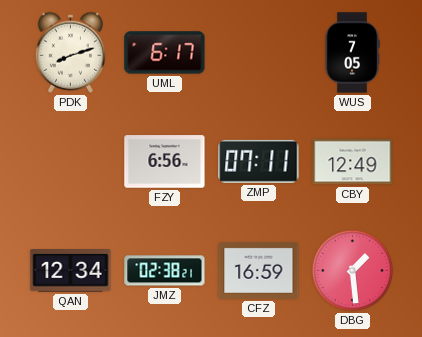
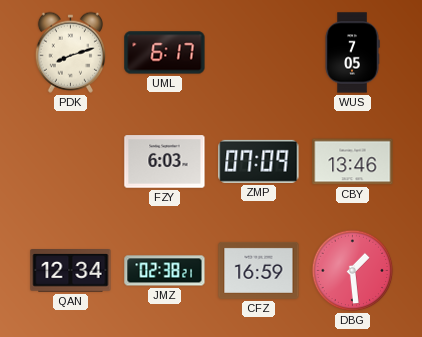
FZY: 6:56 -> 6:03
ZMP: 07:11 -> 07:09
CBY: 12:49 -> 13:46
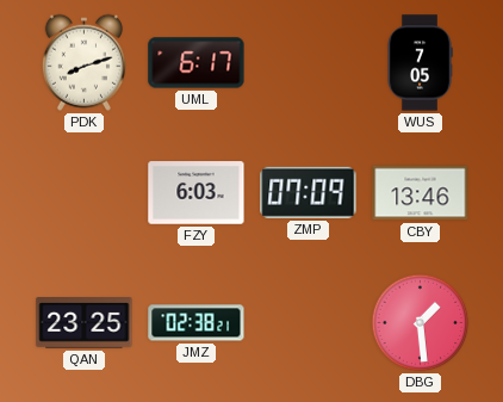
QAN: 12:34 -> 23:25
CFZ: 16:59 -> none
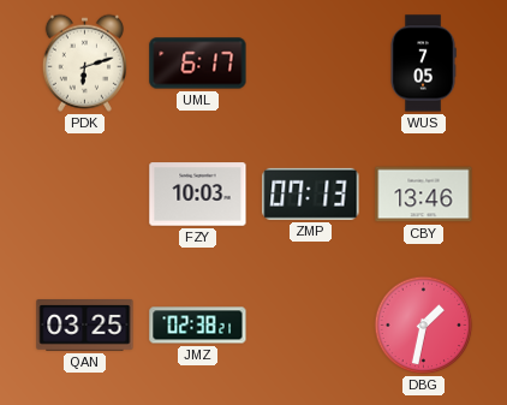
PDK: 8:12 -> 6:12
FZY: 6:03 -> 10:03
ZMP: 07:09 -> 07:13
QAN: 23:25 -> 03:25
DBG: 1:29 -> 1:32
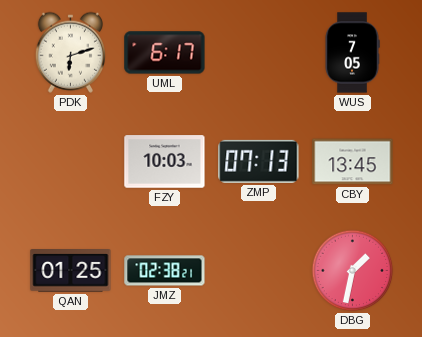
CBY: 13:46 -> 13:45
QAN: 03:25 -> 01:25
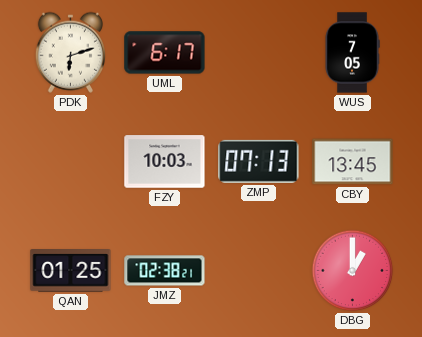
DBG: 1:32 -> 1:00
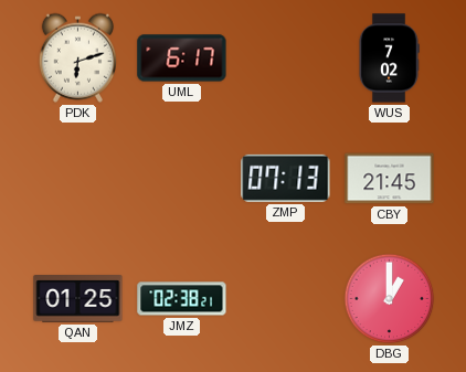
WUS: 7:05 -> 7:02
FZY: 10:03 -> none
CBY: 13:45 -> 21:45
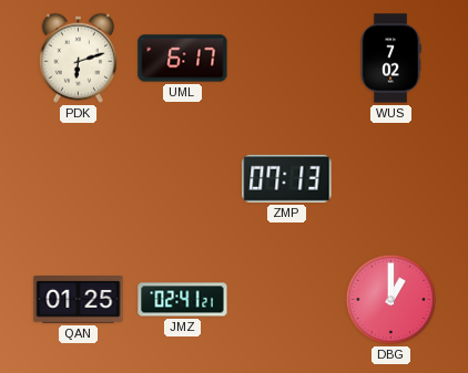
CBY: 21:45 -> none
JMZ: 02:38 -> 02:41
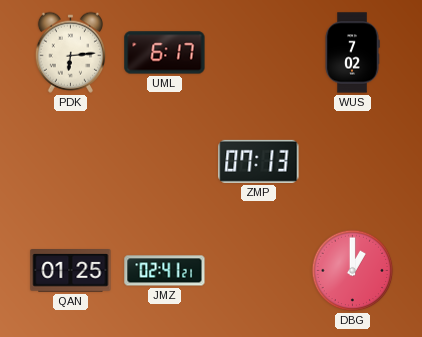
PDK: 6:12 -> 6:14
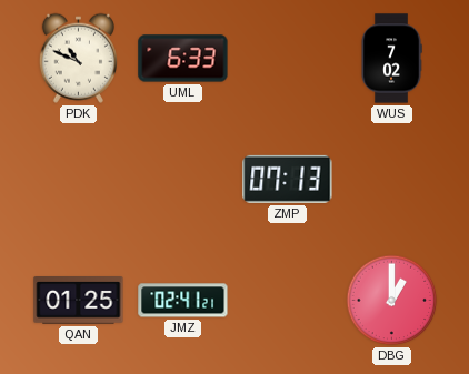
PDK: 6:14 -> 10:49
UML: 6:17 -> 6:33
